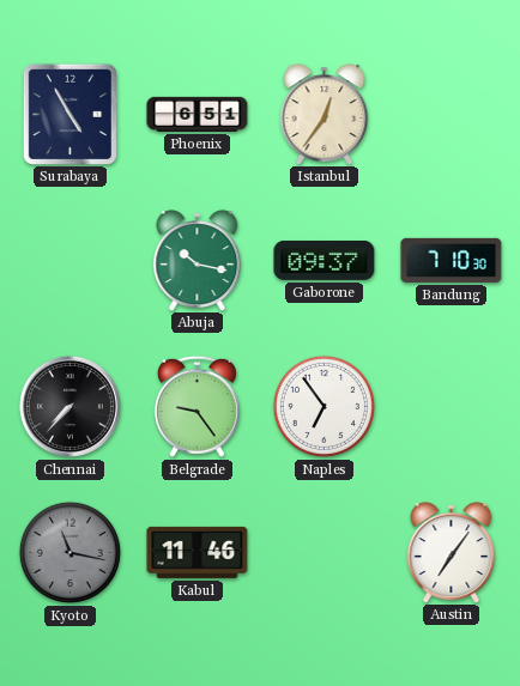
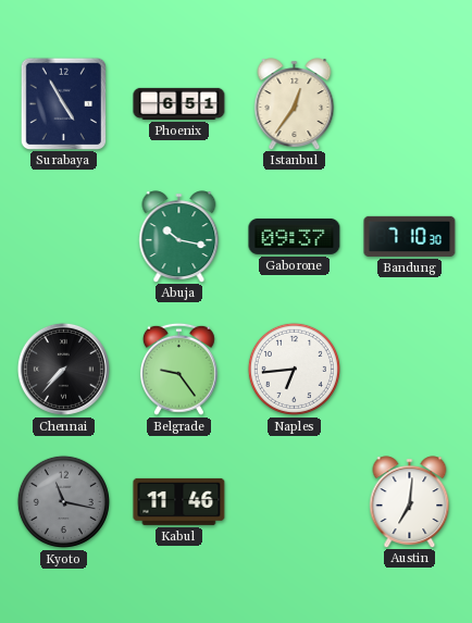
Naples: 6:54 -> 6:44
Austin: 7:06 -> 7:01
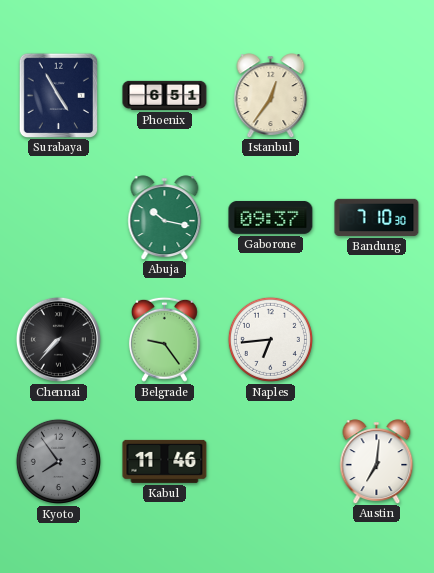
Kyoto: 11:17 -> 7:54
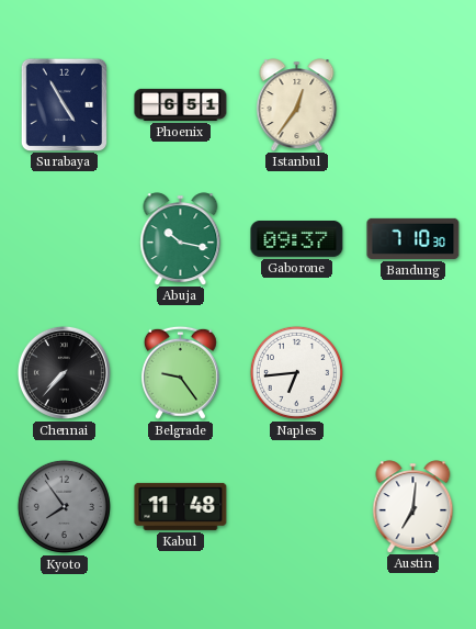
Kabul: 11:46 -> 11:48
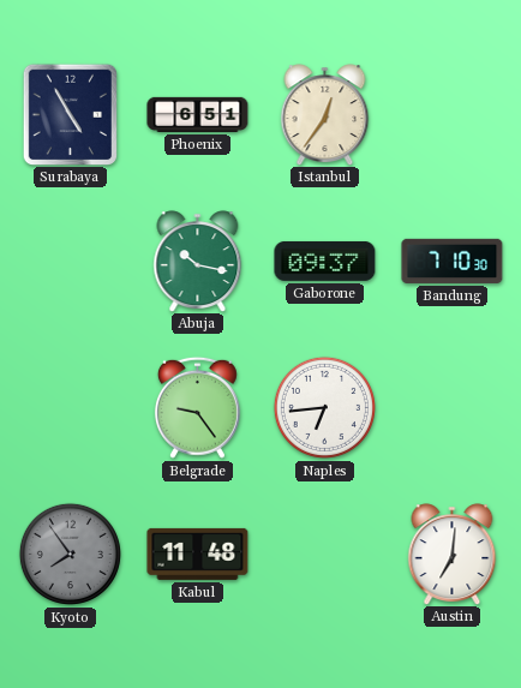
Chennai: 7:37 -> none
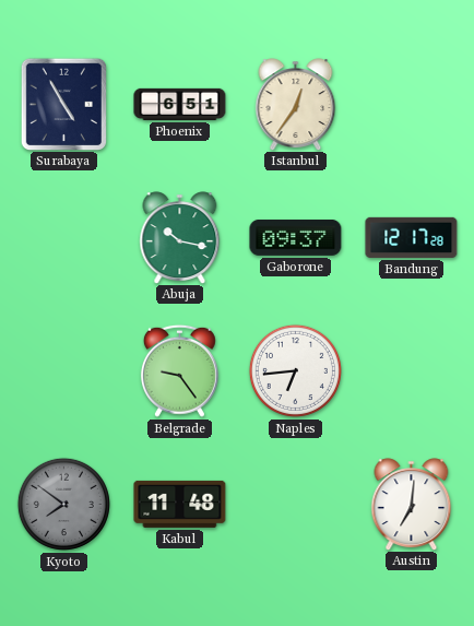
Bandung: 7:10 -> 12:17
Kyoto: 7:54 -> 7:51
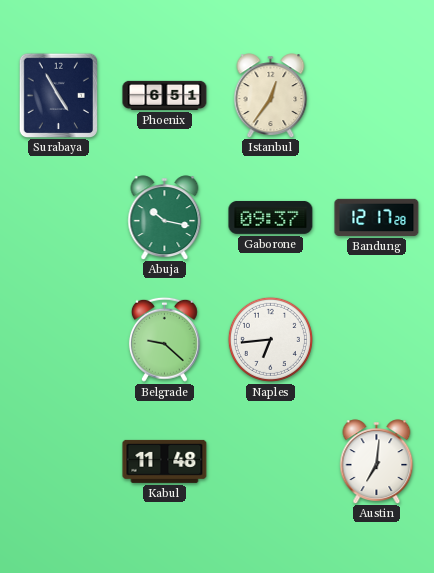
Belgrade: 9:24 -> 9:22
Kyoto: 7:51 -> none
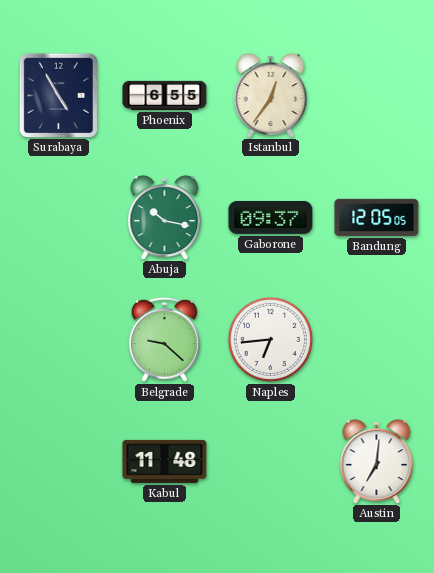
Phoenix: 6:51 -> 6:55
Bandung: 12:17 -> 12:05
